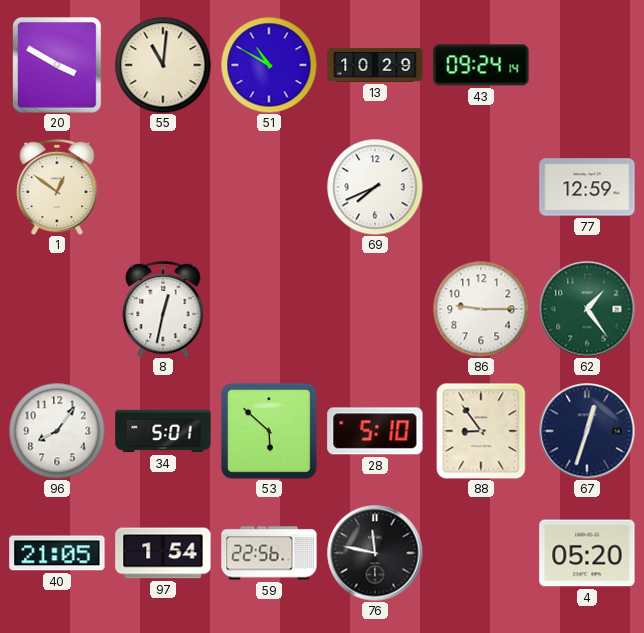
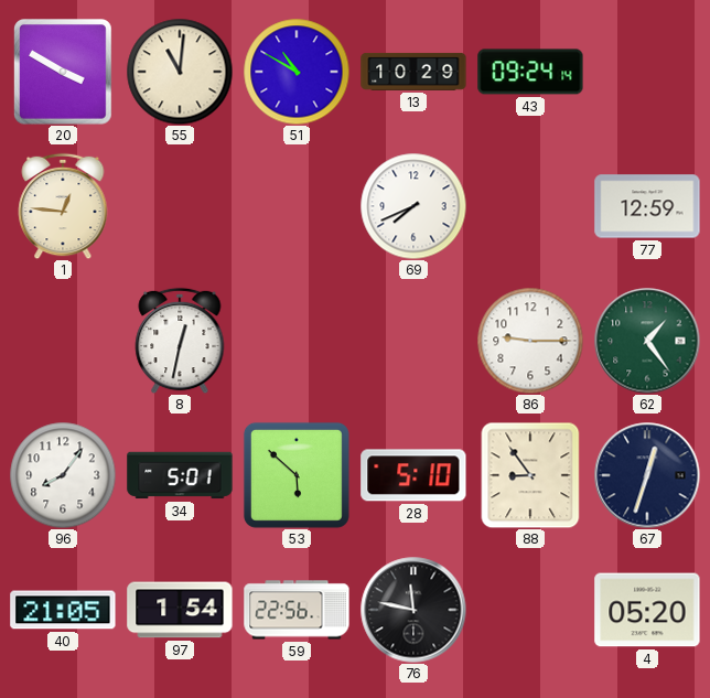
1: 12:51 -> 12:46
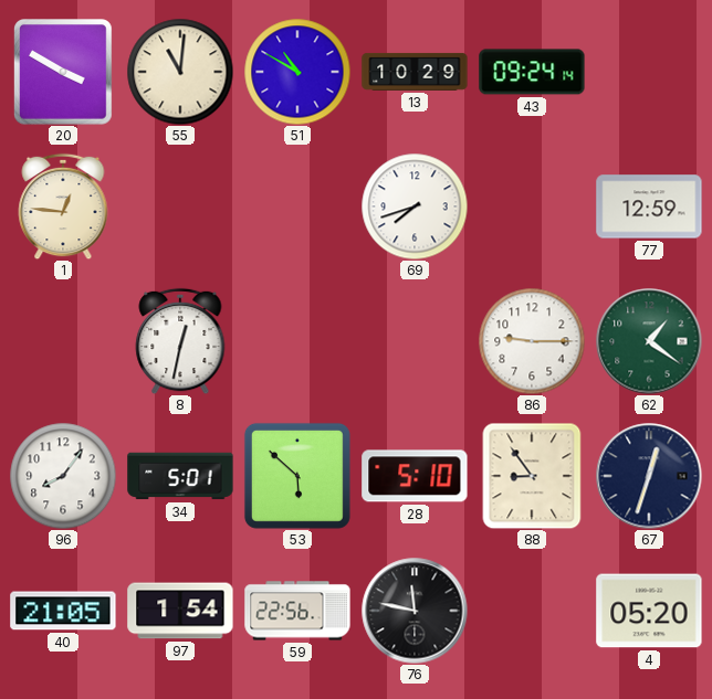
69: 7:41 -> 7:42
62: 1:24 -> 1:21
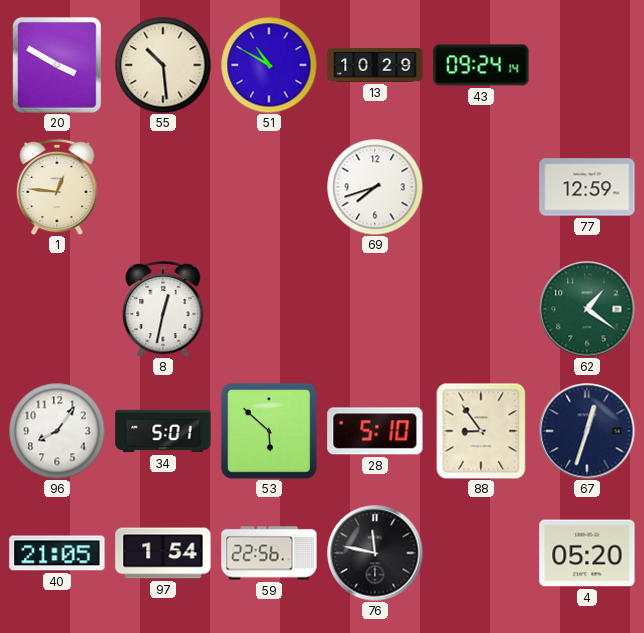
55: 11:01 -> 10:29
86: 9:15 -> none
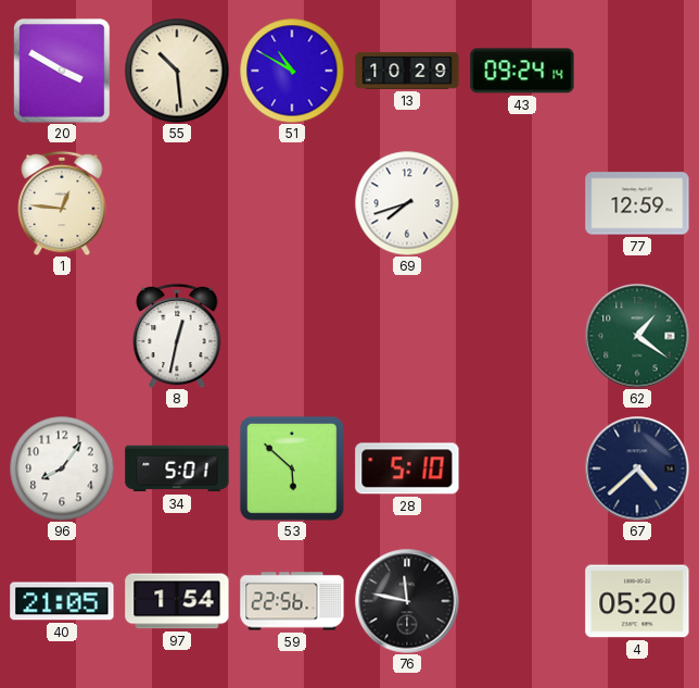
88: 8:54 -> none
67: 12:33 -> 4:38
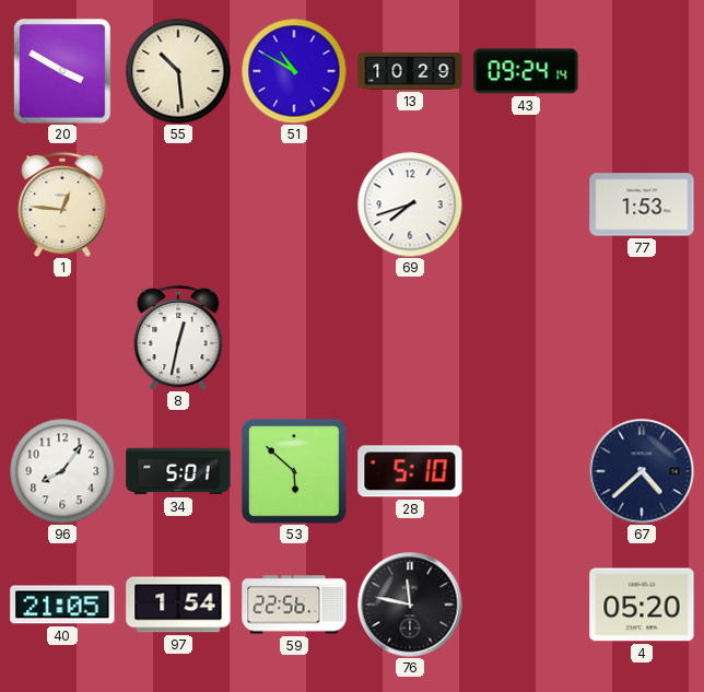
77: 12:59 -> 1:53
62: 1:21 -> none
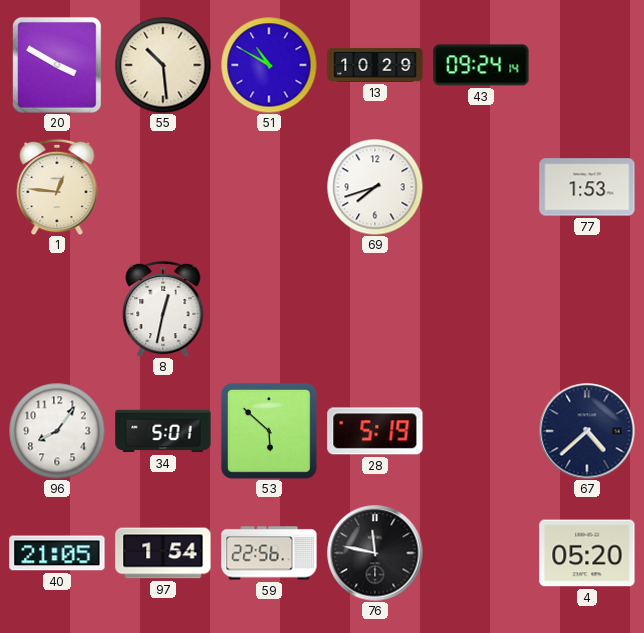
28: 5:10 -> 5:19
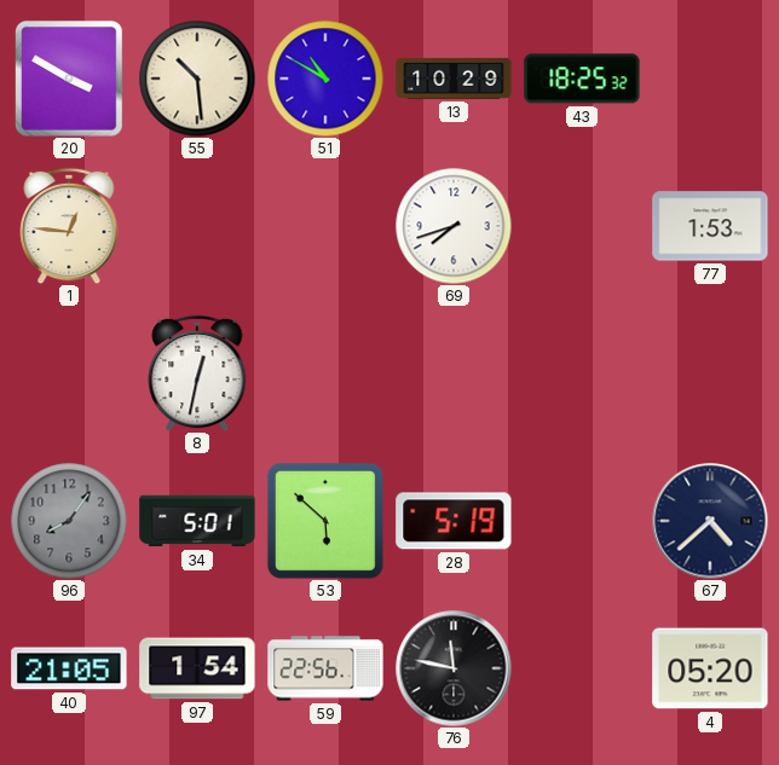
43: 09:24 -> 18:25
96 dial: white -> grey
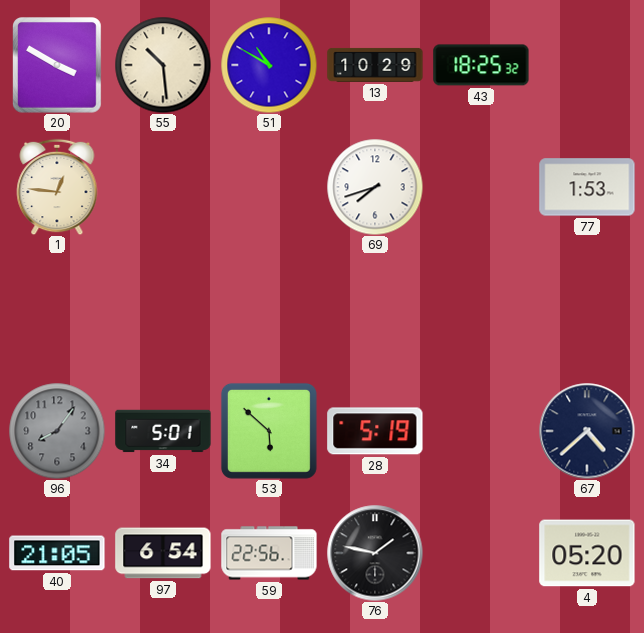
8: 12:32 -> none
97: 1:54 -> 6:54
76: 11:47 -> 1:47
